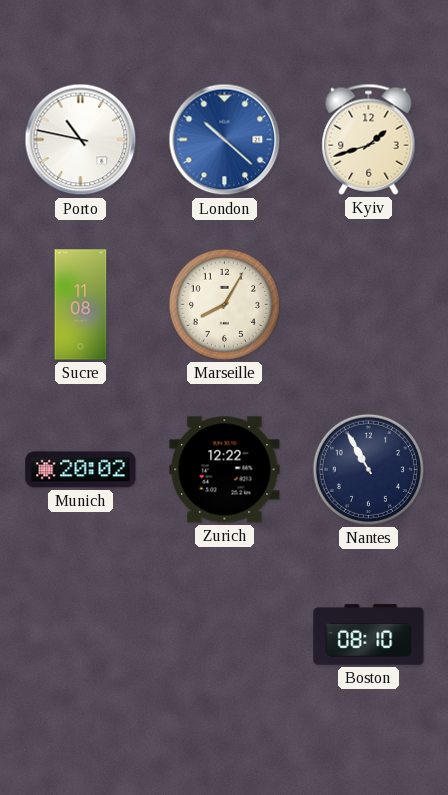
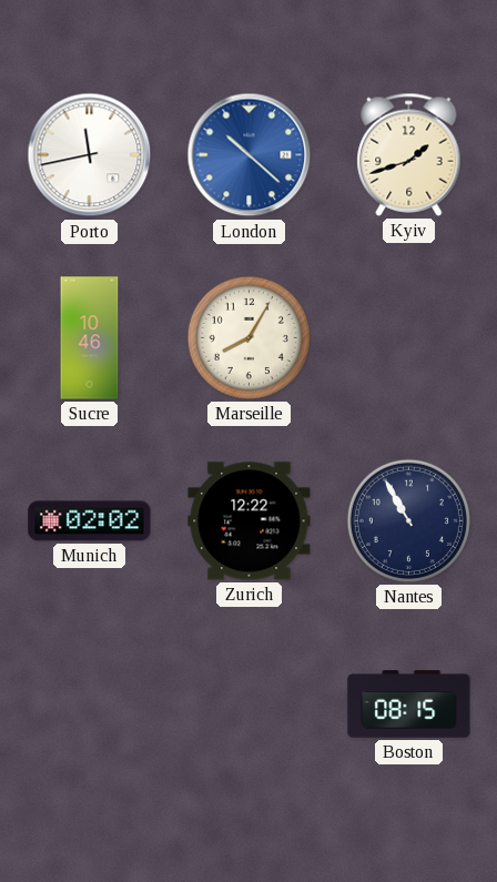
Porto: 10:47 -> 11:43
Sucre: 11:08 -> 10:46
Munich: 20:02 -> 02:02
Boston: 08:10 -> 08:15
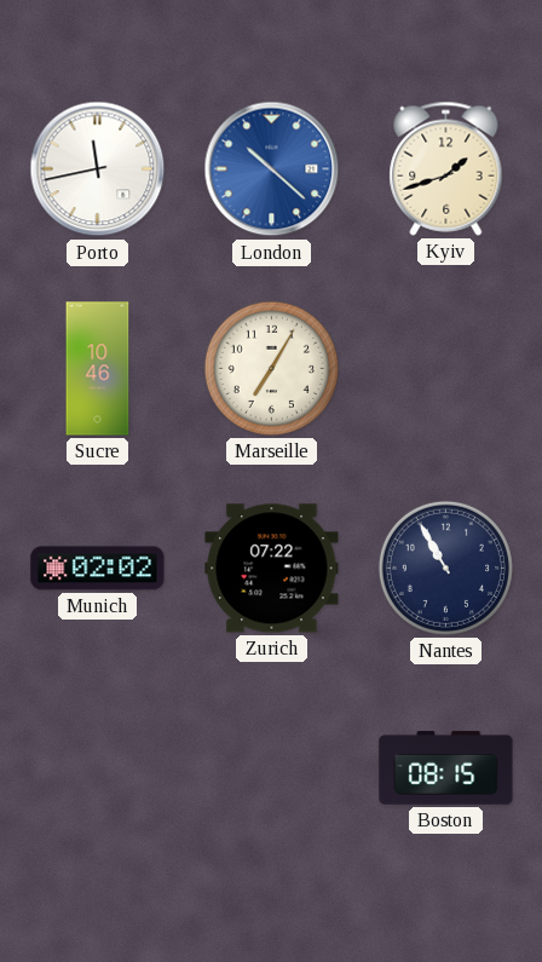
Marseille: 8:05 -> 7:05
Zurich: 12:22 -> 07:22
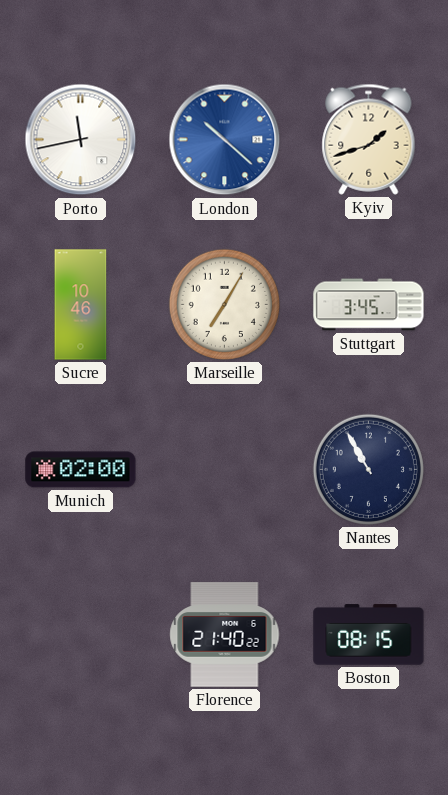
Stuttgart: none -> 3:45
Munich: 02:02 -> 02:00
Zurich: 07:22 -> none
Florence: none -> 21:40
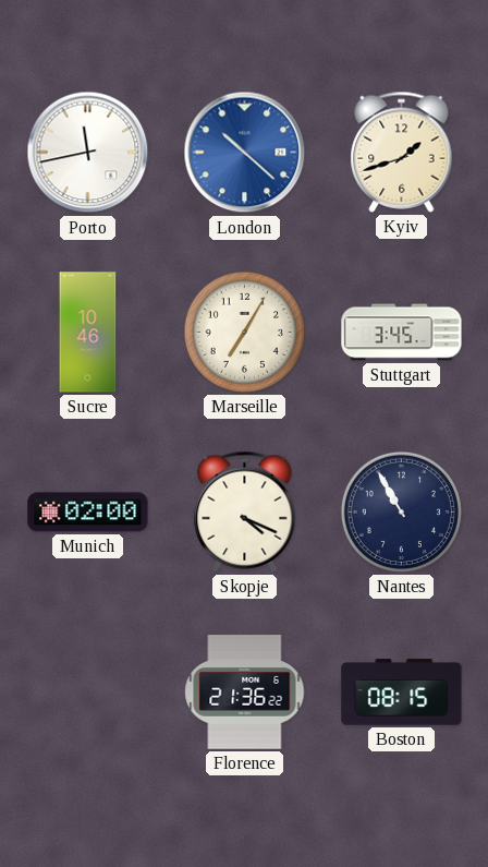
Skopje: none -> 4:19
Florence: 21:40 -> 21:36
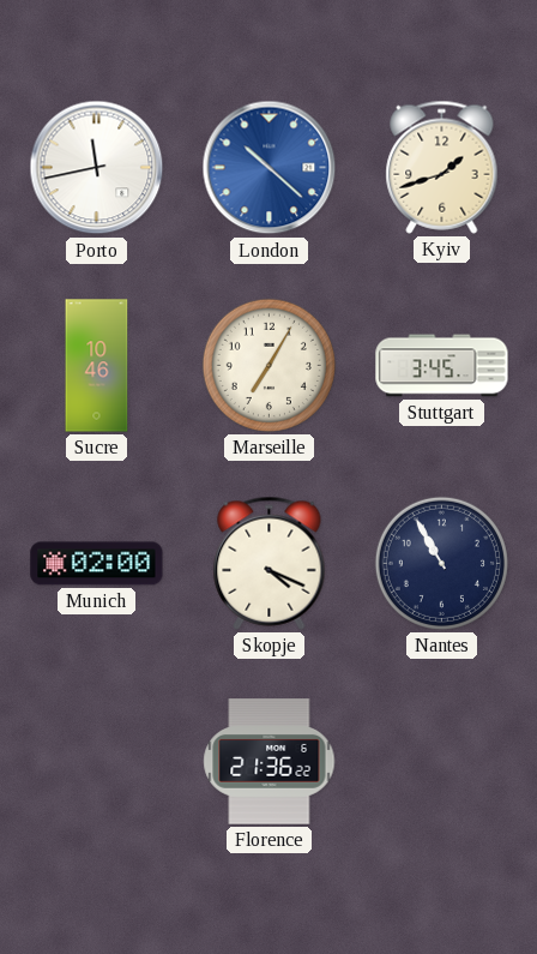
Boston: 08:15 -> none
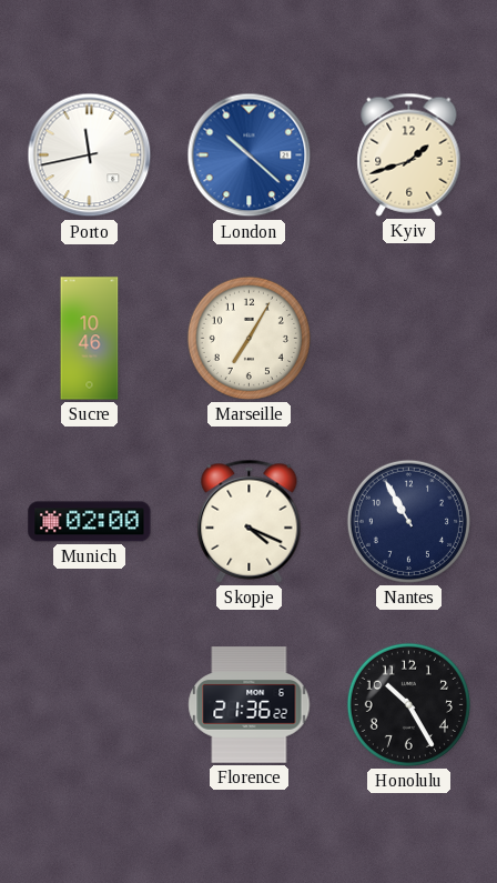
Stuttgart: 3:45 -> none
Honolulu: none -> 10:25
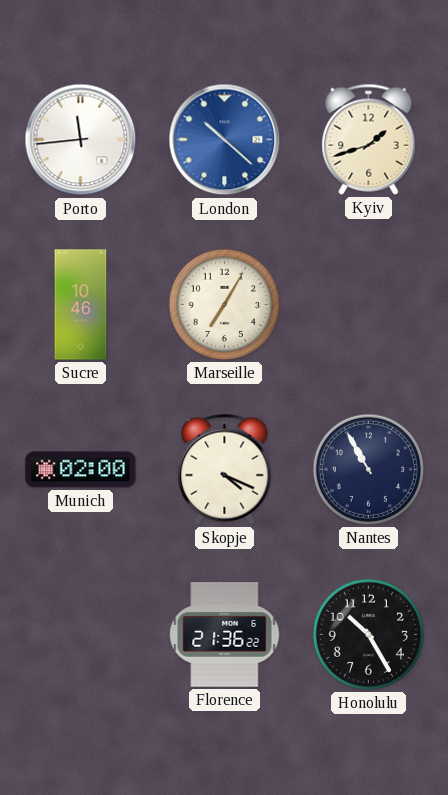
Porto: 11:43 -> 11:44
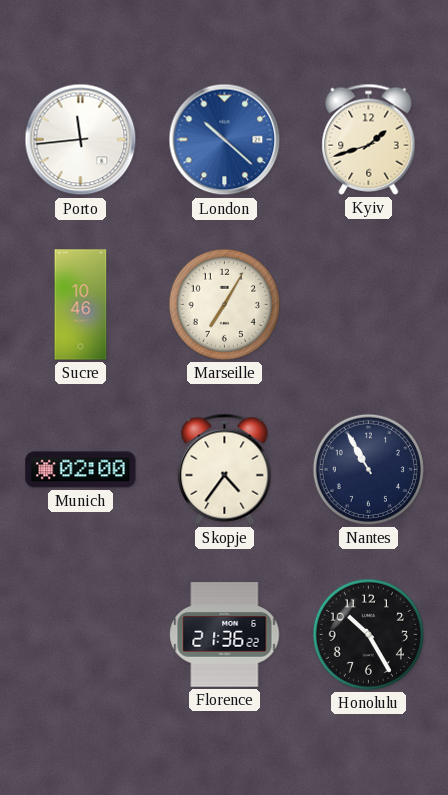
Skopje: 4:19 -> 4:36
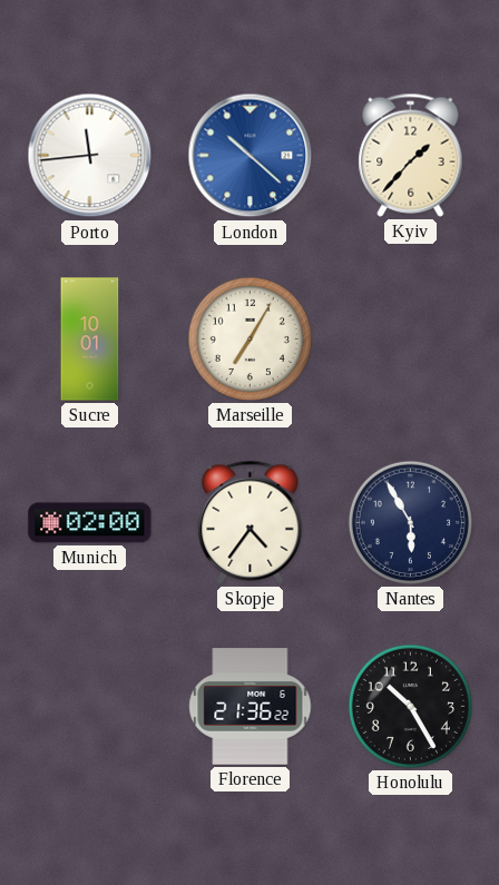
Kyiv: 1:42 -> 1:37
Sucre: 10:46 -> 10:01
Nantes: 10:55 -> 5:55
